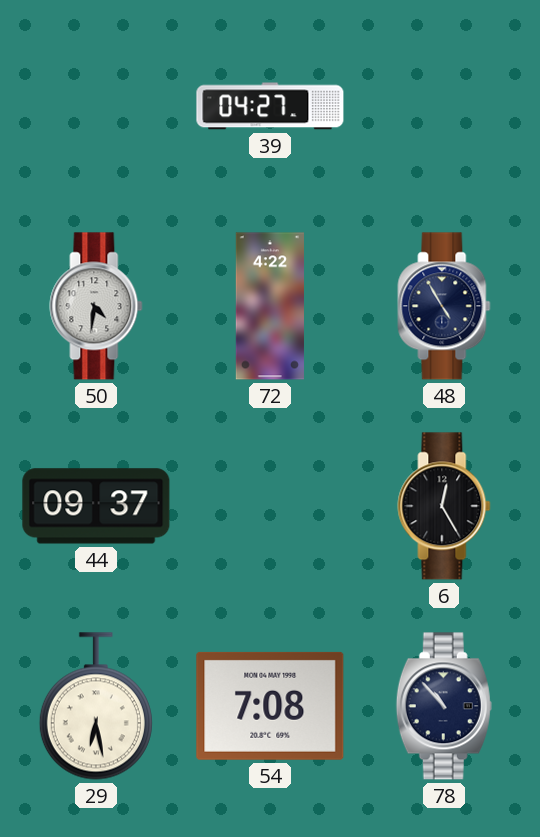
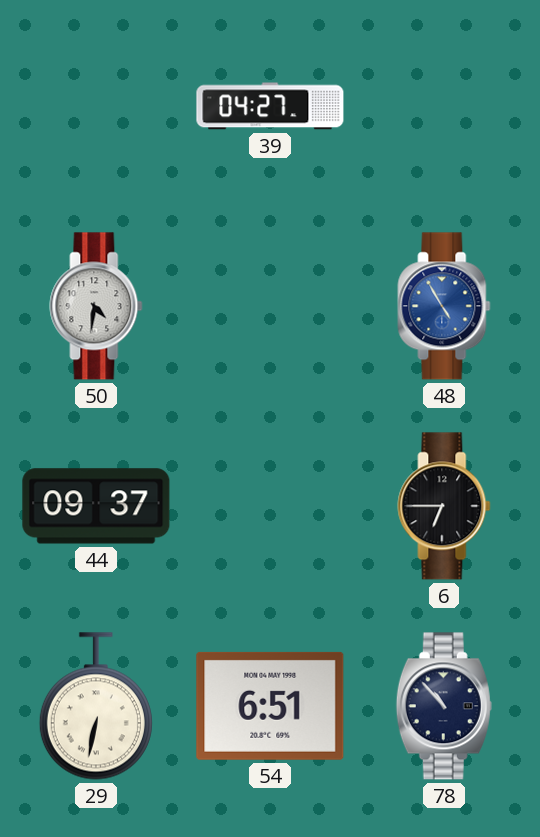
72: 4:22 -> none
48 dial: navy -> blue
6: 12:25 -> 6:45
29: 6:28 -> 6:32
54: 7:08 -> 6:51
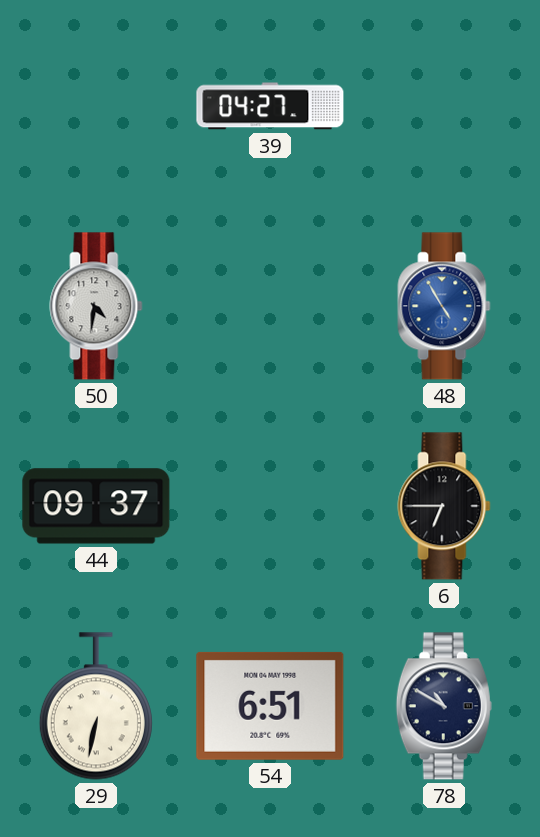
78: 10:53 -> 10:50
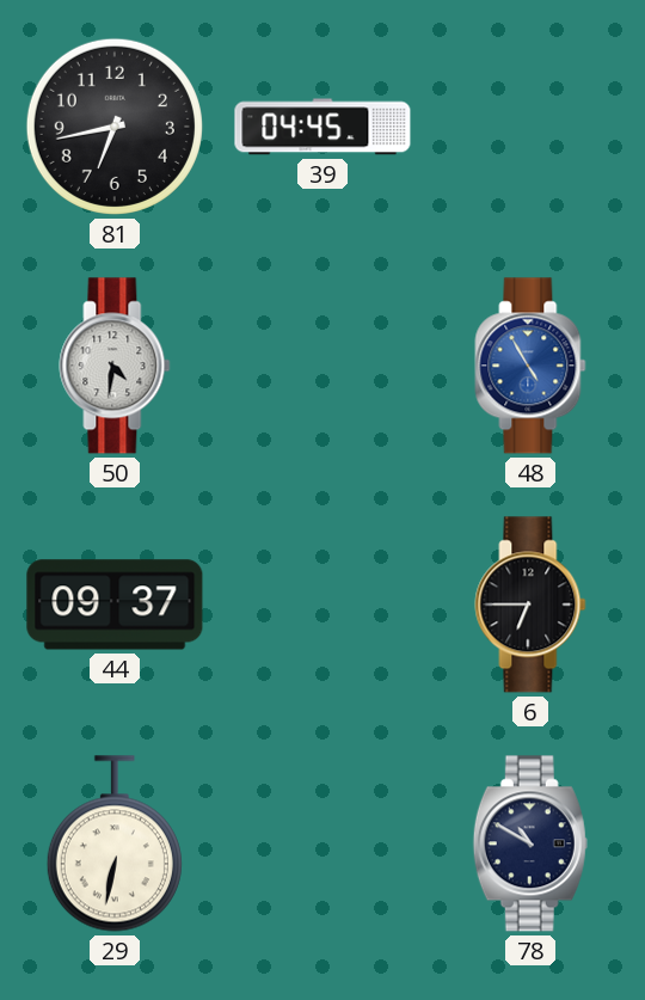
81: none -> 6:43
39: 04:27 -> 04:45
54: 6:51 -> none
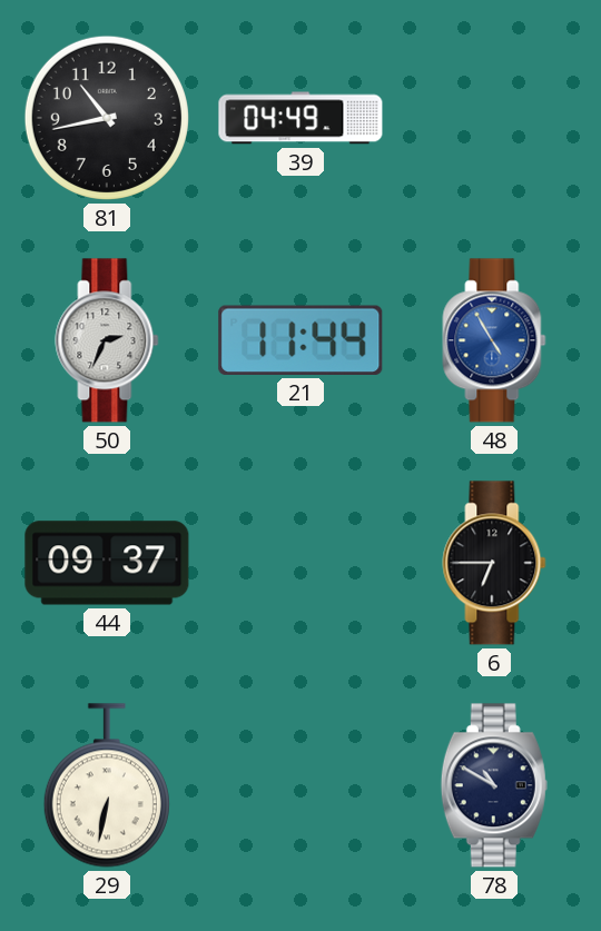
81: 6:43 -> 10:43
39: 04:45 -> 04:49
50: 4:31 -> 2:34
21: none -> 11:44
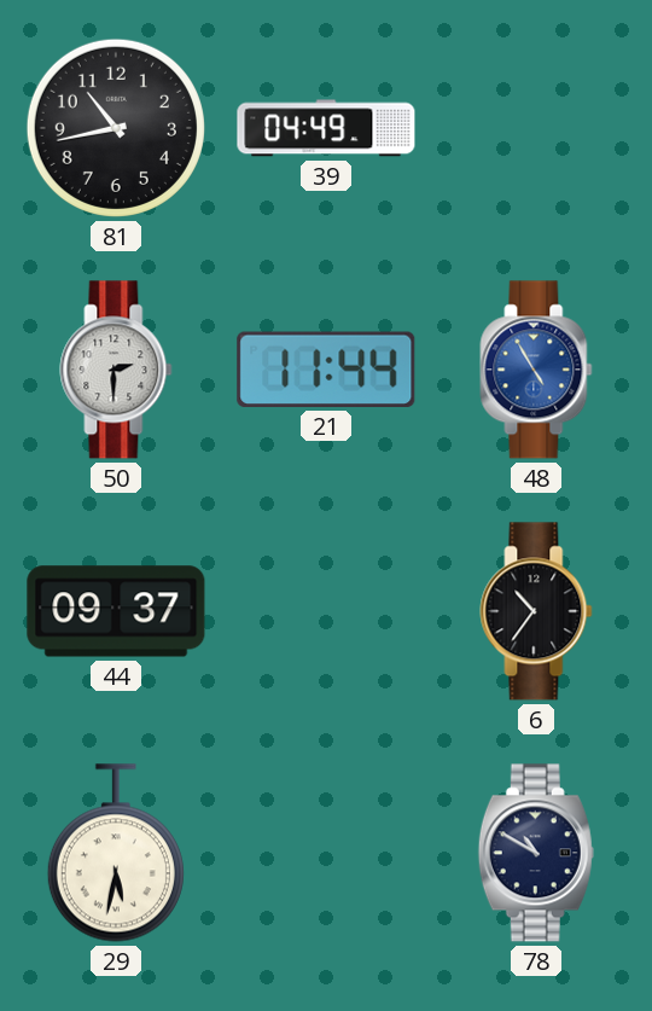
50: 2:34 -> 2:30
6: 6:45 -> 10:36
29: 6:32 -> 5:32
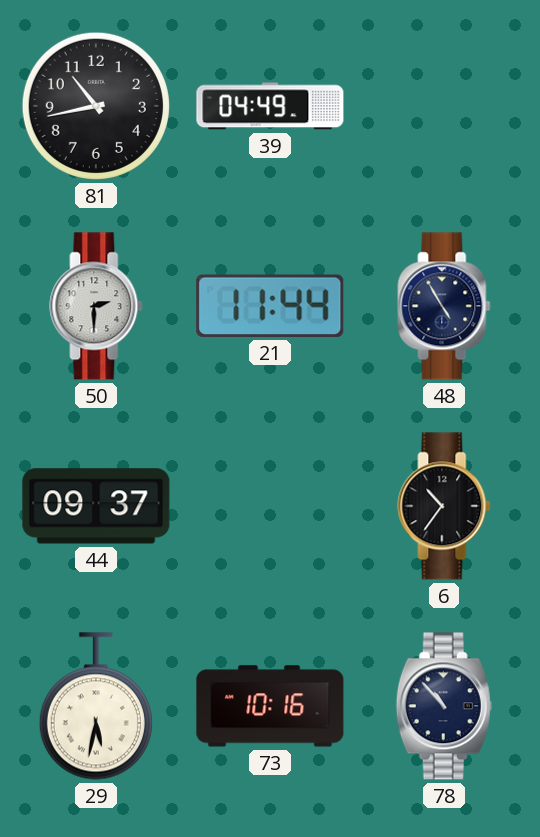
48 dial: blue -> navy
73: none -> 10:16
78: 10:50 -> 10:53
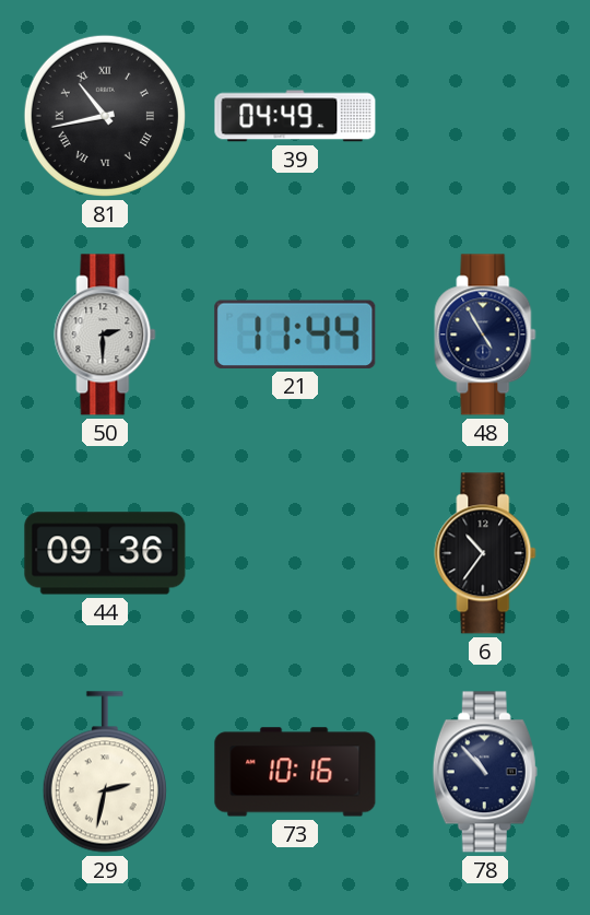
81 numerals: Arabic -> Roman
44: 09:37 -> 09:36
29: 5:32 -> 2:32
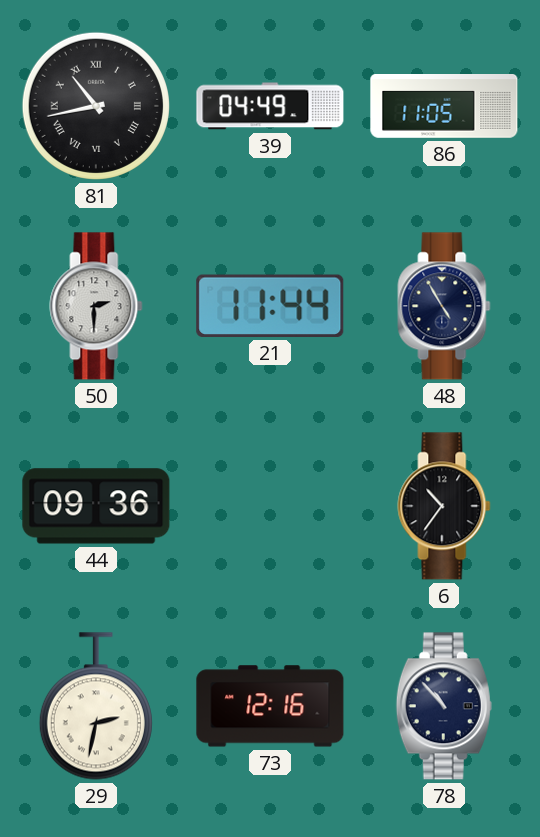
86: none -> 11:05
73: 10:16 -> 12:16
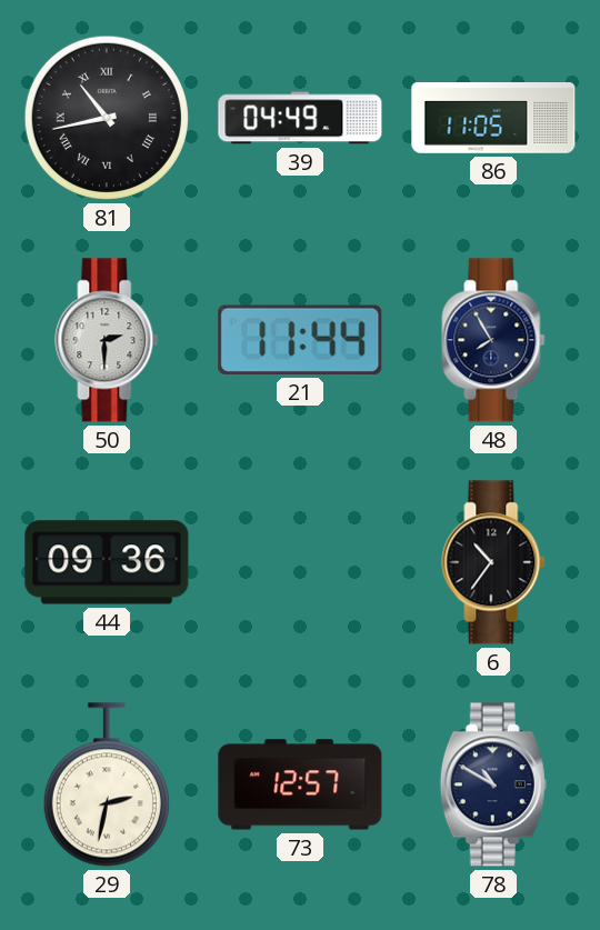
48: 4:55 -> 7:55
73: 12:16 -> 12:57
78: 10:53 -> 10:50
